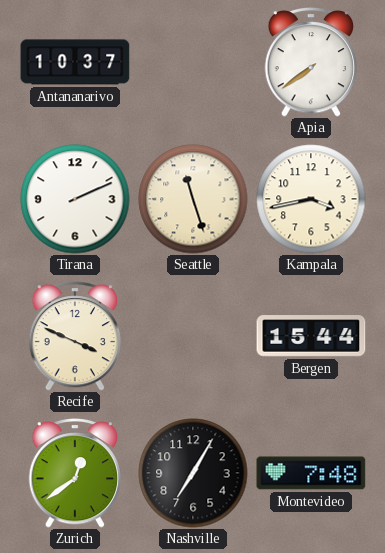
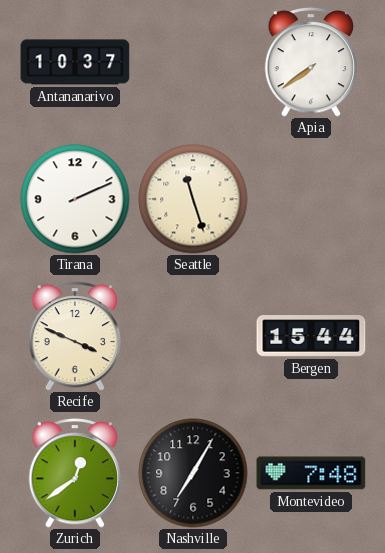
Kampala: 3:43 -> none
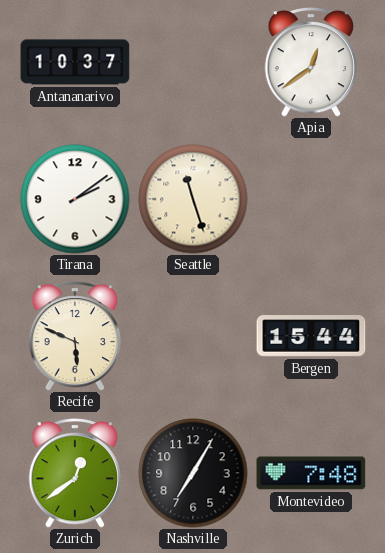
Apia: 7:39 -> 12:39
Tirana: 2:11 -> 2:09
Recife: 3:49 -> 5:49
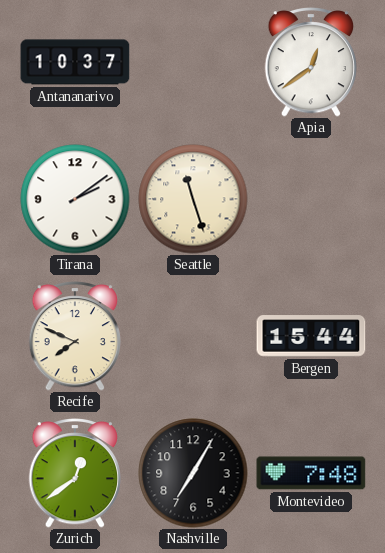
Recife: 5:49 -> 7:49
